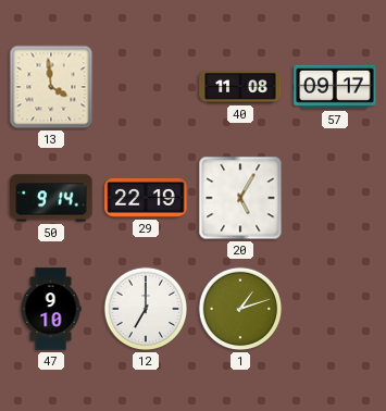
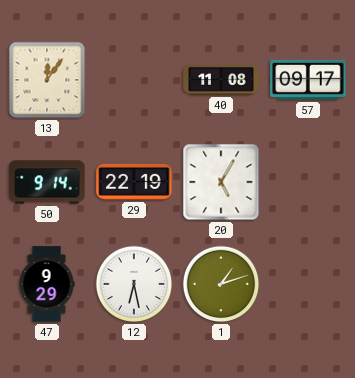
13: 3:59 -> 12:06
47: 9:10 -> 9:29
12: 7:00 -> 6:28
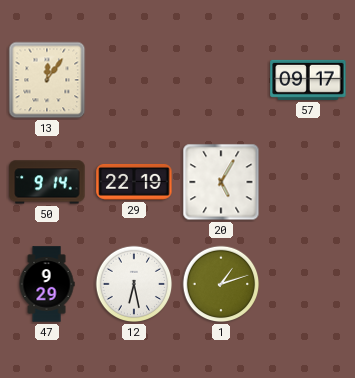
40: 11:08 -> none
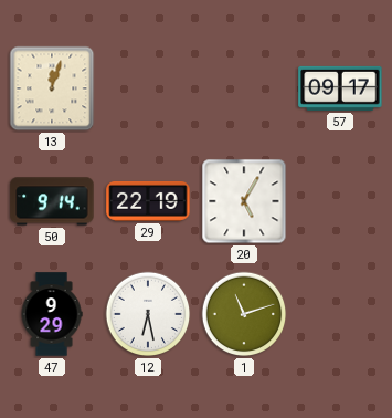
13: 12:06 -> 12:03
1: 1:12 -> 11:12
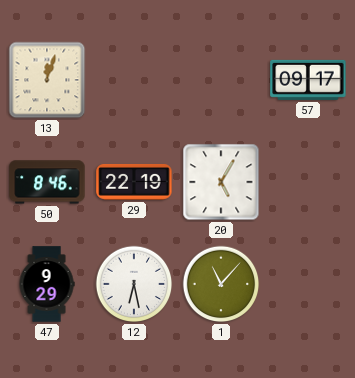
50: 9:14 -> 8:46
1: 11:12 -> 11:07
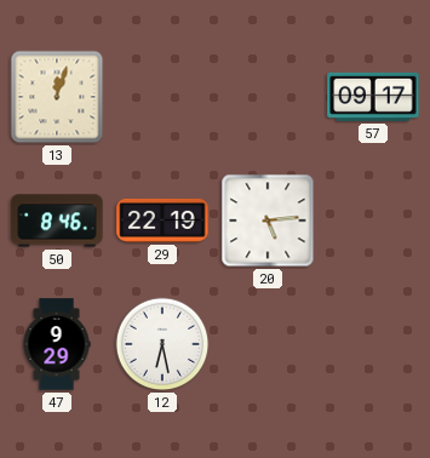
20: 5:05 -> 5:14
1: 11:07 -> none
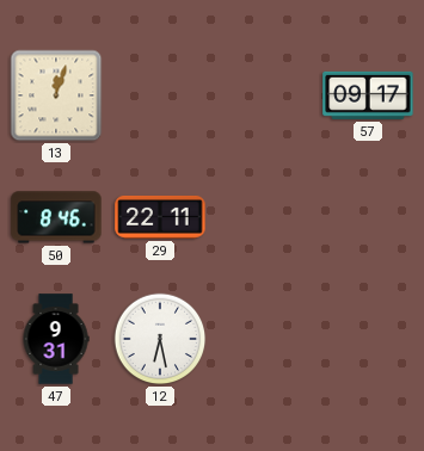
29: 22:19 -> 22:11
20: 5:14 -> none
47: 9:29 -> 9:31
